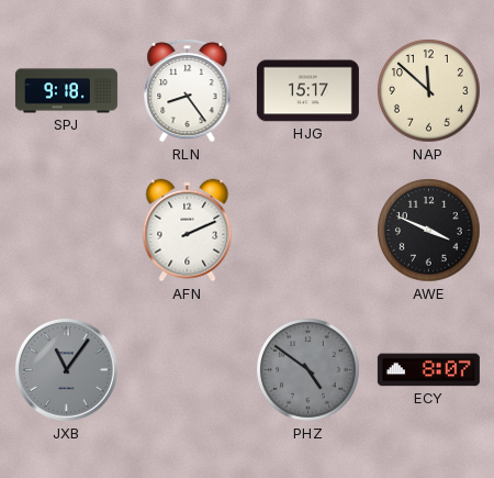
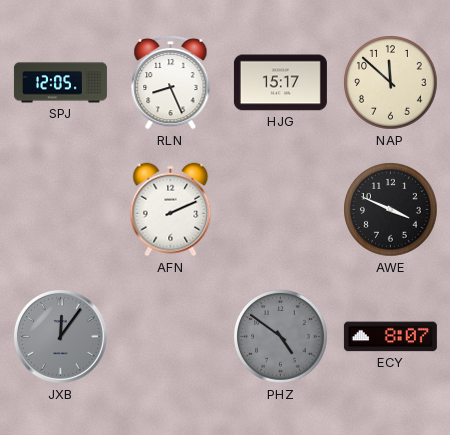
SPJ: 9:18 -> 12:05
RLN: 8:24 -> 8:26
JXB: 11:06 -> 12:06
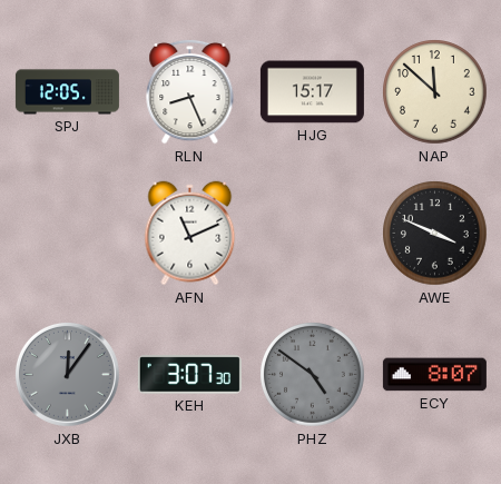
AFN: 2:11 -> 11:11
KEH: none -> 3:07
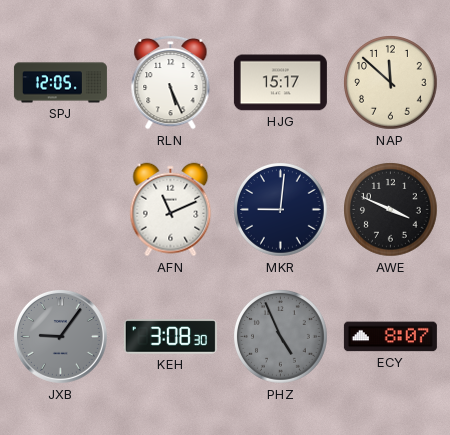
RLN: 8:26 -> 5:26
MKR: none -> 9:01
JXB: 12:06 -> 9:06
KEH: 3:07 -> 3:08
PHZ: 4:51 -> 4:56
